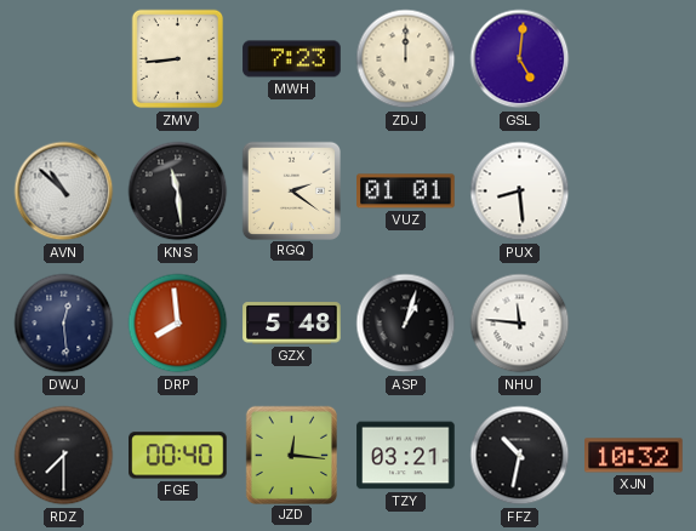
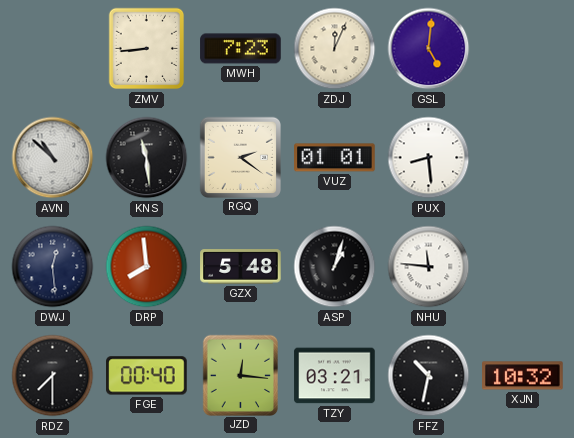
ZDJ: 12:00 -> 12:04
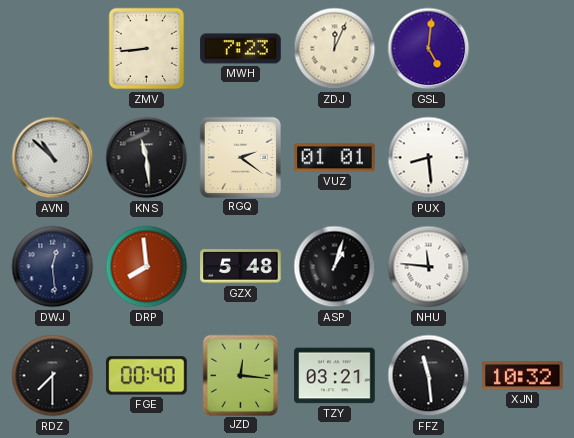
FFZ: 10:32 -> 11:29
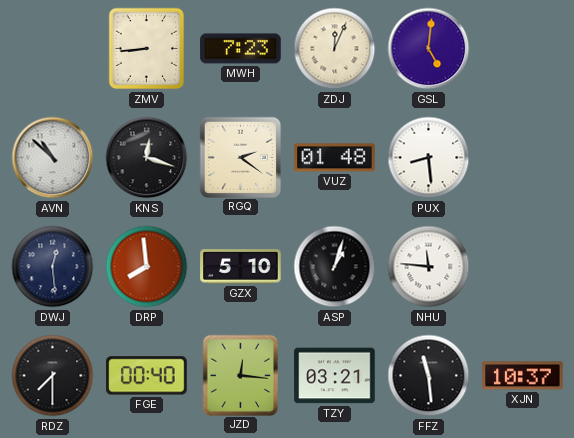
KNS: 11:29 -> 12:18
VUZ: 01:01 -> 01:48
GZX: 5:48 -> 5:10
XJN: 10:32 -> 10:37
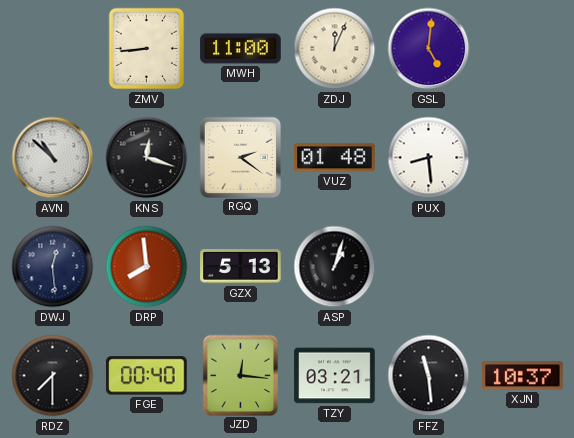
MWH: 7:23 -> 11:00
GZX: 5:10 -> 5:13
NHU: 11:46 -> none
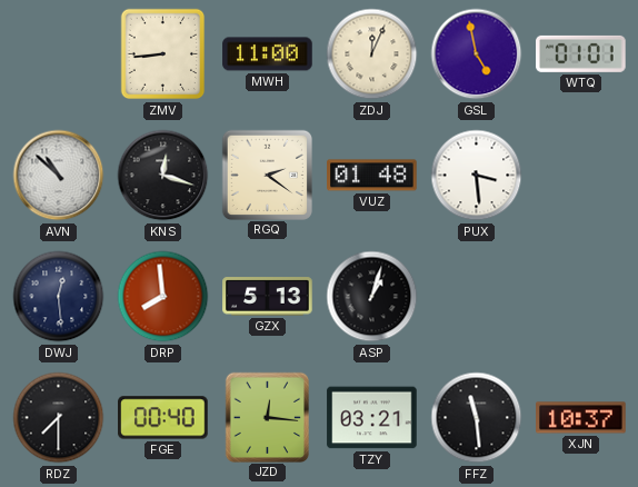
GSL: 5:01 -> 4:58
WTQ: none -> 01:01
PUX: 8:29 -> 3:29
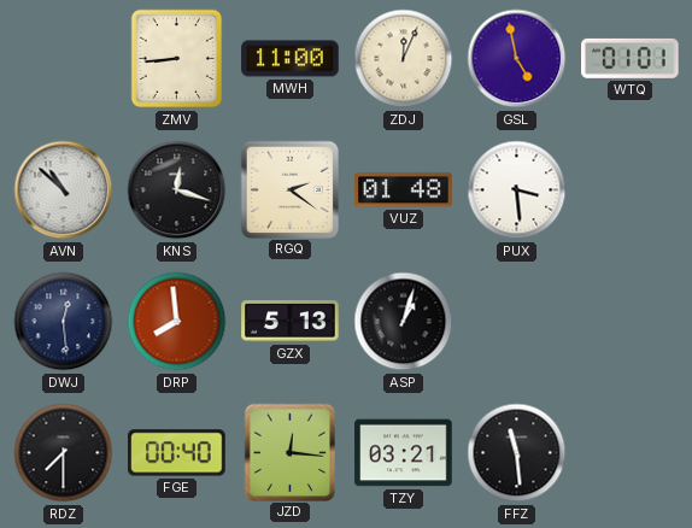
XJN: 10:37 -> none
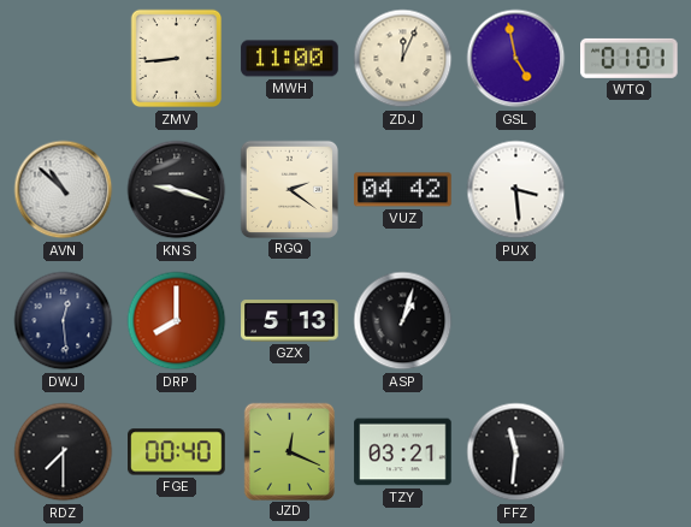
KNS: 12:18 -> 9:18
VUZ: 01:48 -> 04:42
DRP: 7:59 -> 8:00
JZD: 12:16 -> 12:19
FFZ: 11:29 -> 11:31
